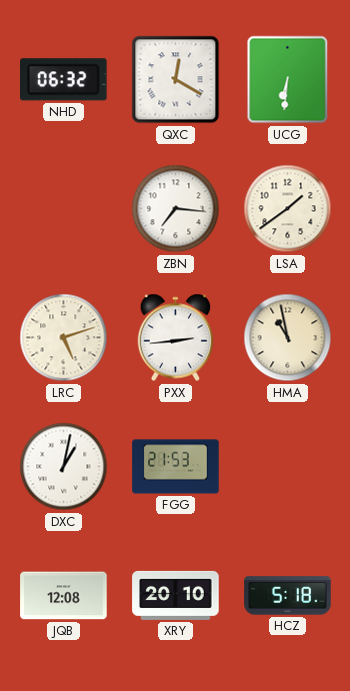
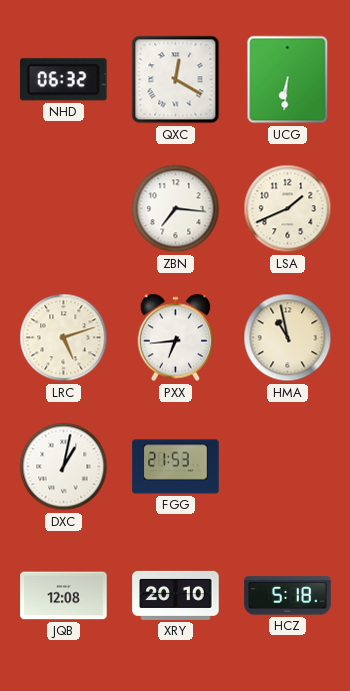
LSA: 1:39 -> 1:41
PXX: 2:44 -> 6:44
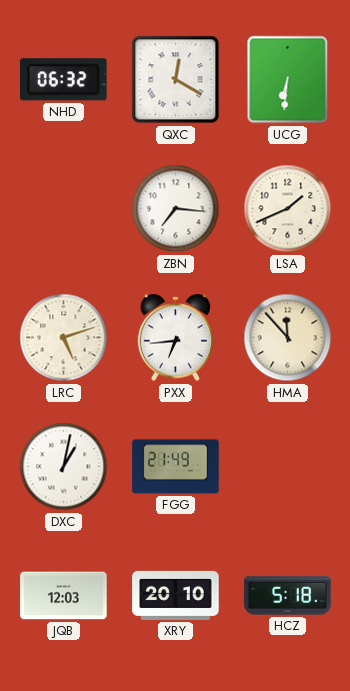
HMA: 10:58 -> 11:53
FGG: 21:53 -> 21:49
JQB: 12:08 -> 12:03
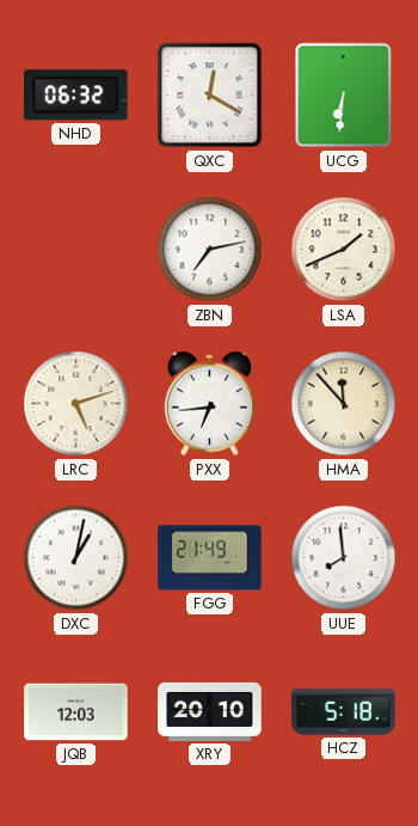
ZBN: 7:16 -> 7:13
UUE: none -> 7:59
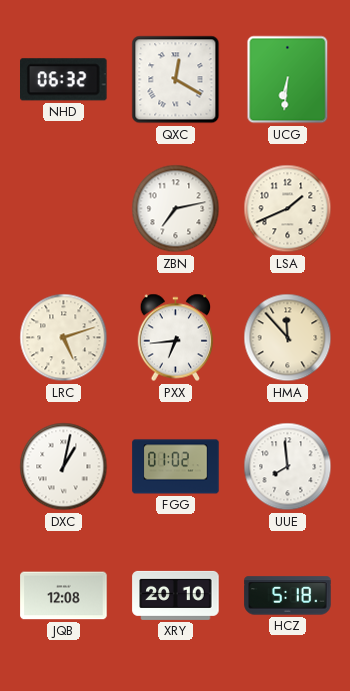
FGG: 21:49 -> 01:02
JQB: 12:03 -> 12:08
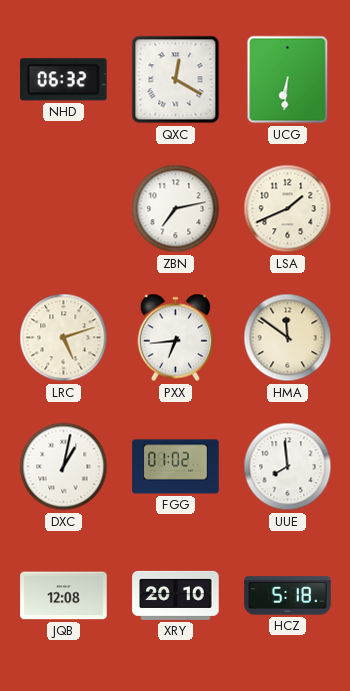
HMA: 11:53 -> 11:51
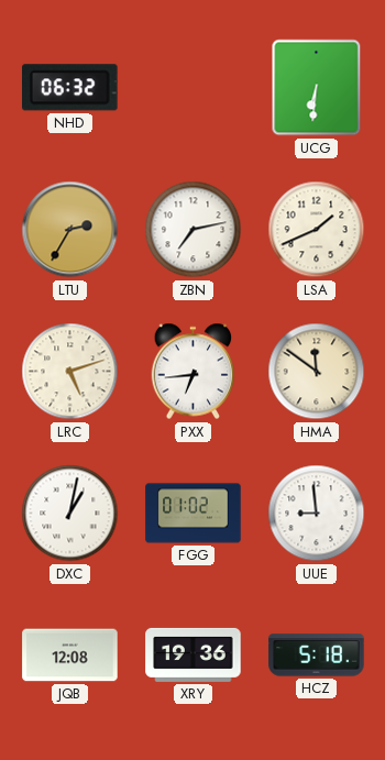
QXC: 12:20 -> none
LTU: none -> 2:35
UUE: 7:59 -> 8:59
XRY: 20:10 -> 19:36
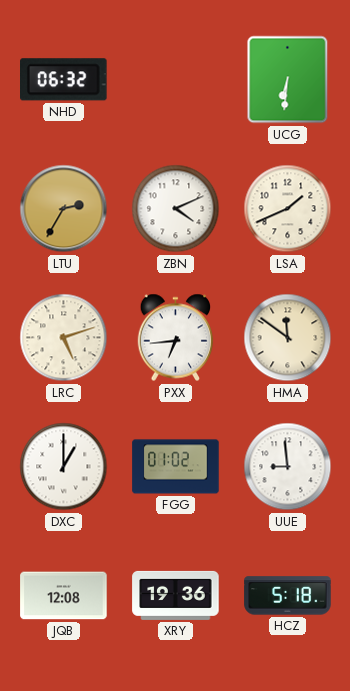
ZBN: 7:13 -> 4:11
DXC: 1:02 -> 1:00
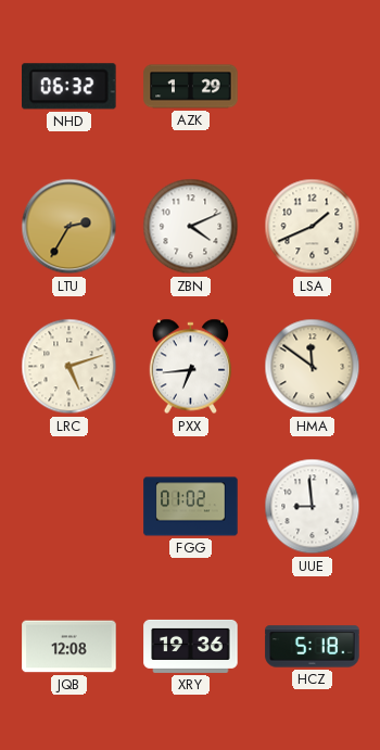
AZK: none -> 1:29
UCG: 6:31 -> none
DXC: 1:00 -> none
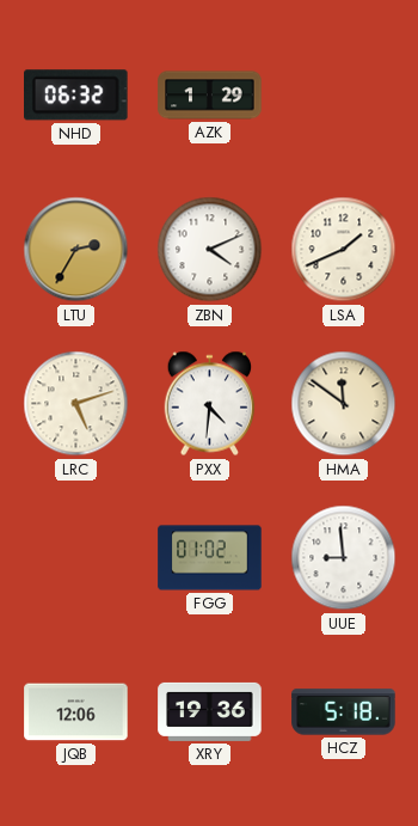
PXX: 6:44 -> 4:31
JQB: 12:08 -> 12:06
